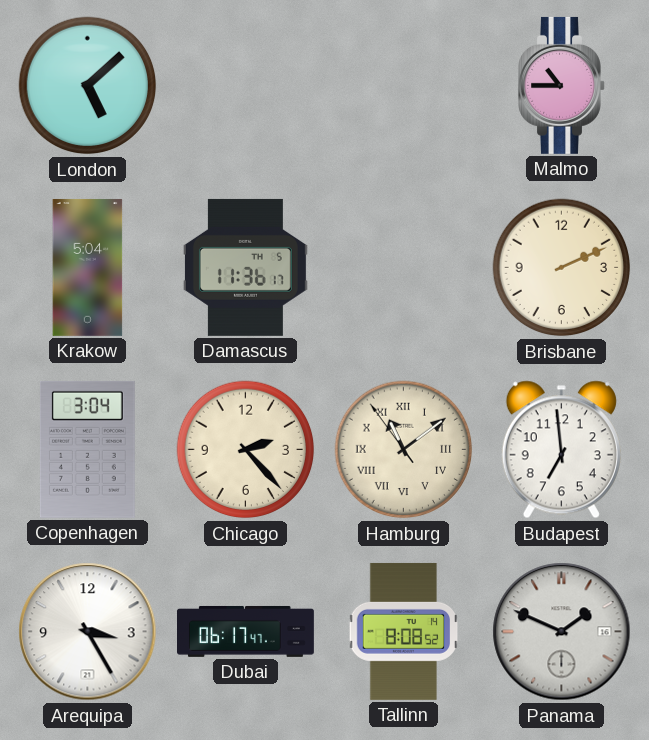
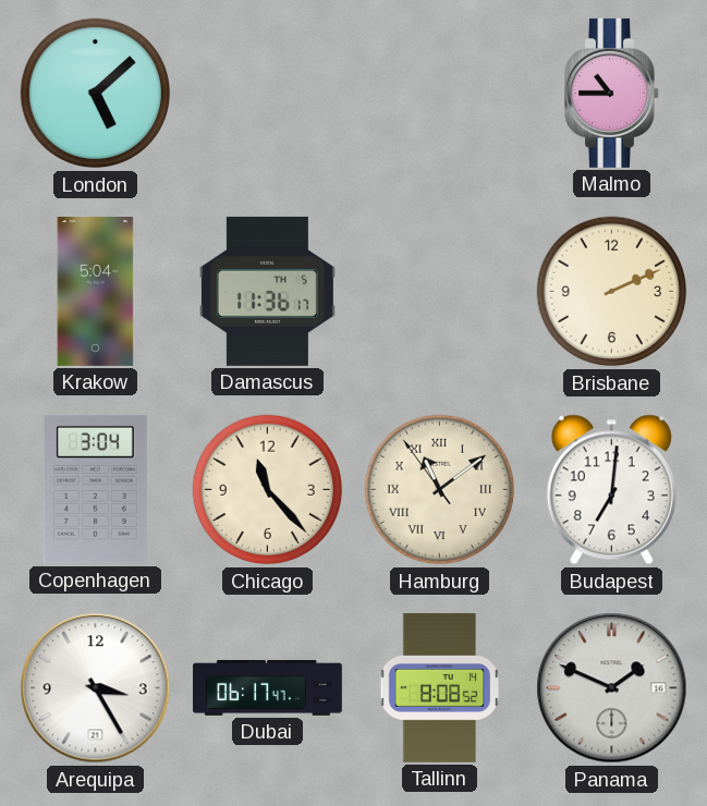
Chicago: 2:23 -> 11:23
Budapest: 6:59 -> 7:01
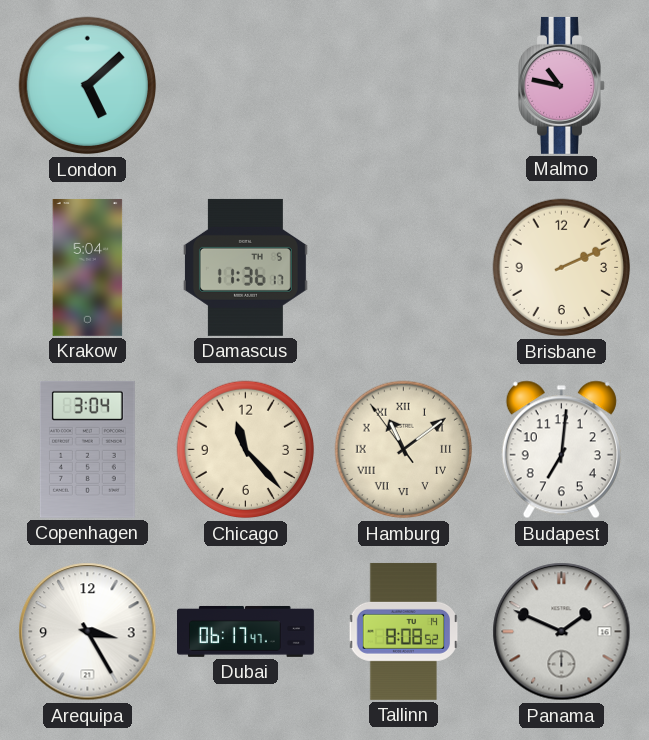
Malmo: 10:45 -> 10:47
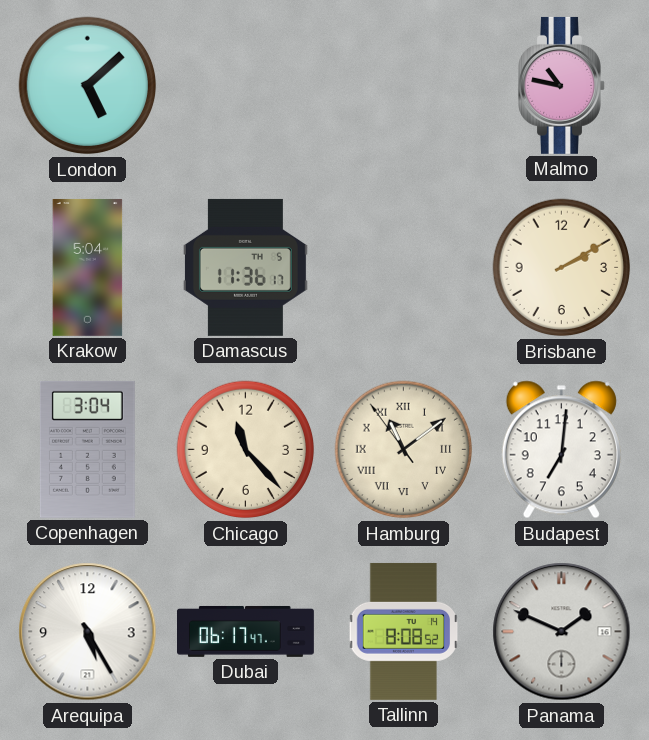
Brisbane: 2:11 -> 2:10
Arequipa: 3:25 -> 5:25
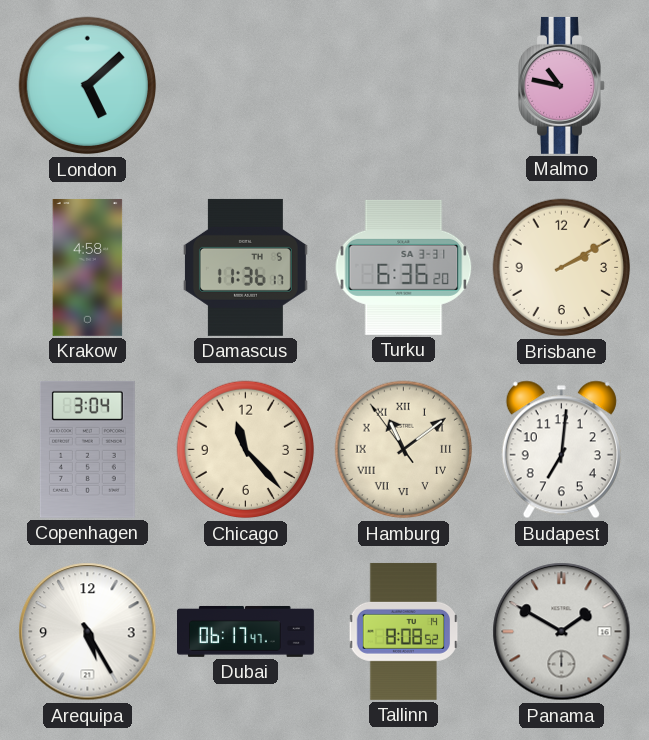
Krakow: 5:04 -> 4:58
Turku: none -> 6:36
Panama: 1:49 -> 1:50
